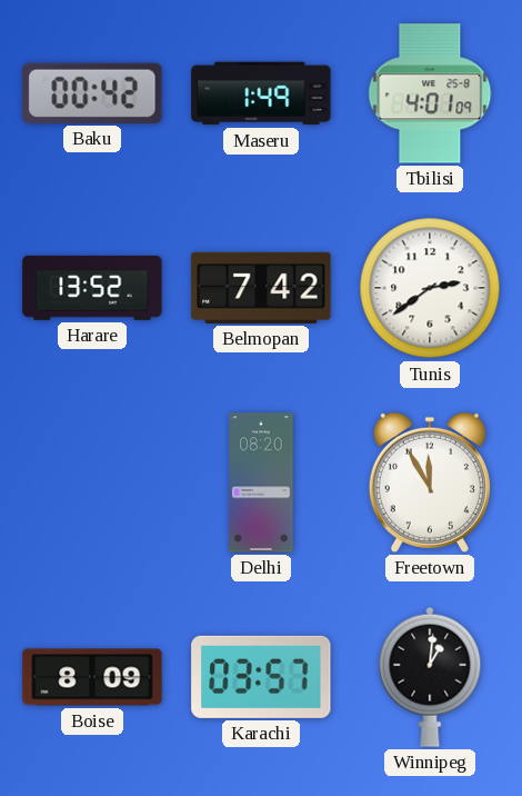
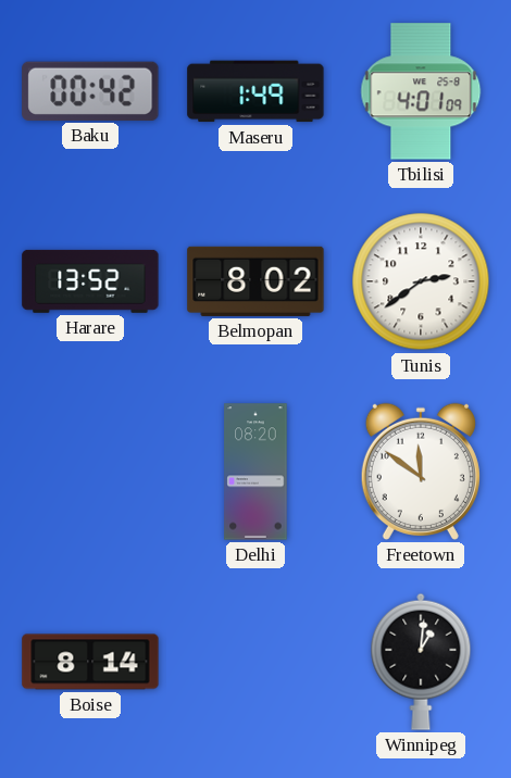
Belmopan: 7:42 -> 8:02
Freetown: 11:55 -> 11:51
Boise: 8:09 -> 8:14
Karachi: 03:57 -> none
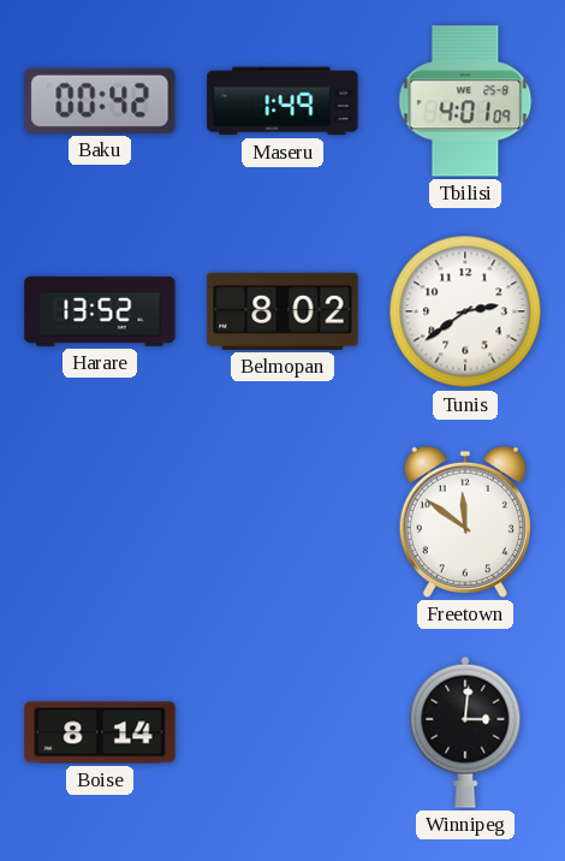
Delhi: 08:20 -> none
Winnipeg: 1:01 -> 3:01
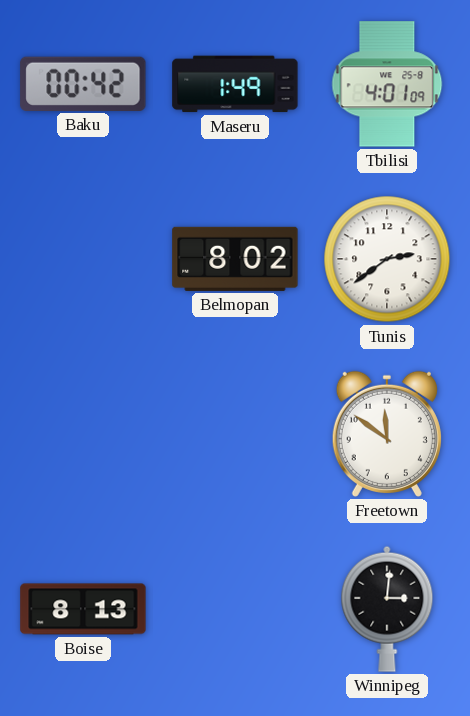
Harare: 13:52 -> none
Boise: 8:14 -> 8:13
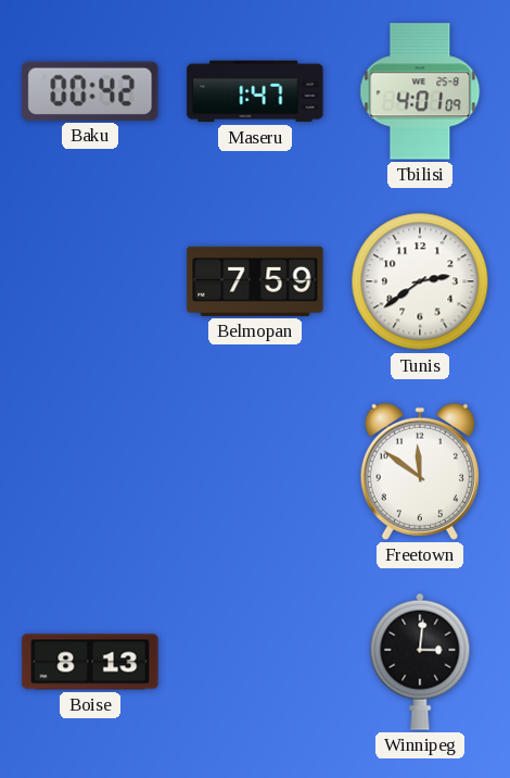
Maseru: 1:49 -> 1:47
Belmopan: 8:02 -> 7:59
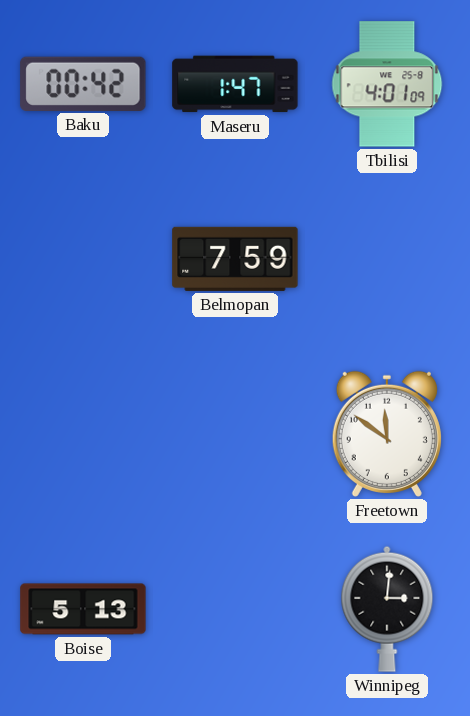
Tunis: 2:39 -> none
Boise: 8:13 -> 5:13
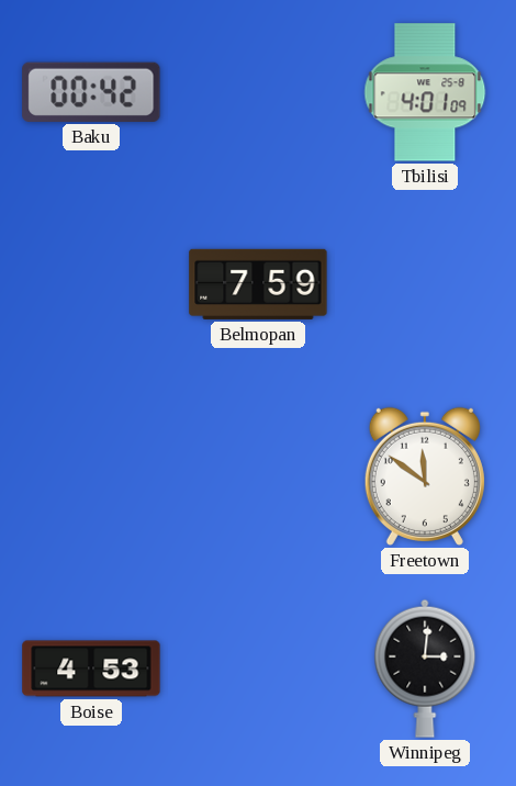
Maseru: 1:47 -> none
Boise: 5:13 -> 4:53
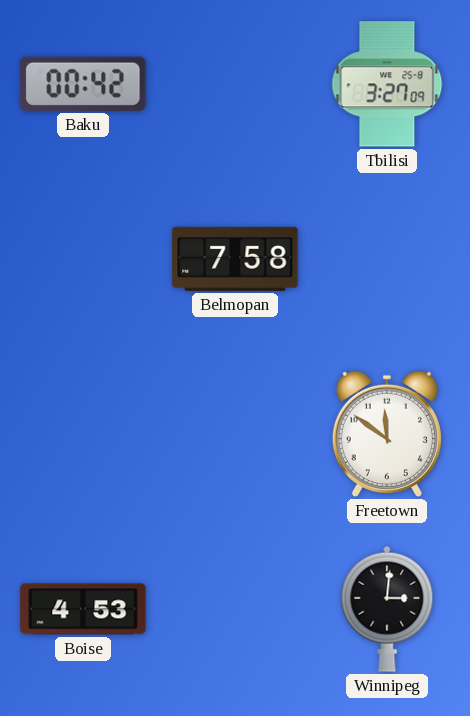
Tbilisi: 4:01 -> 3:27
Belmopan: 7:59 -> 7:58
